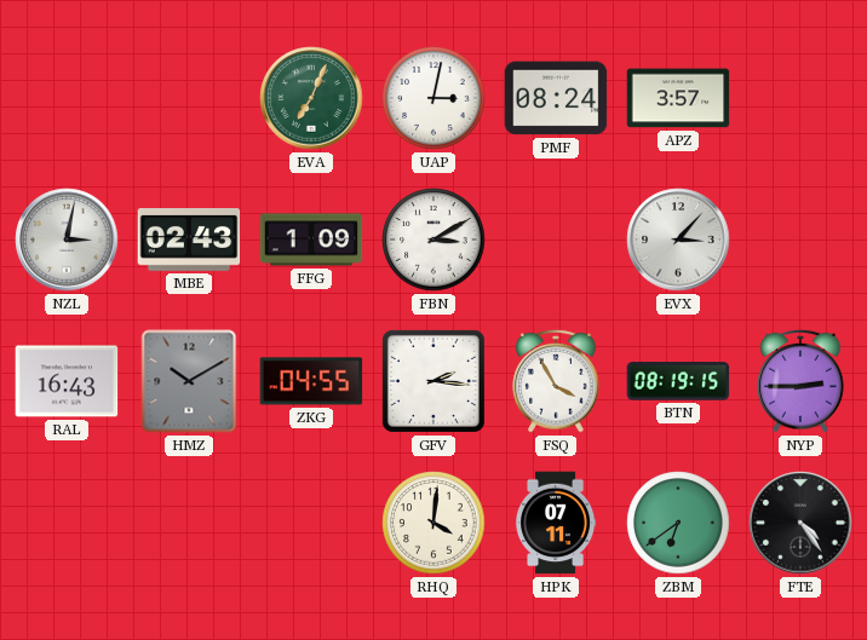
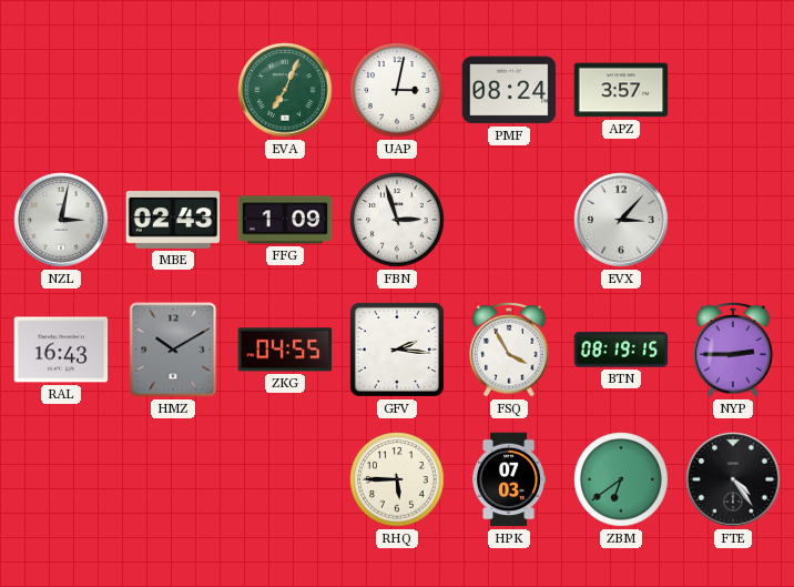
FBN: 3:10 -> 2:57
RHQ: 4:01 -> 5:45
HPK: 07:11 -> 07:03
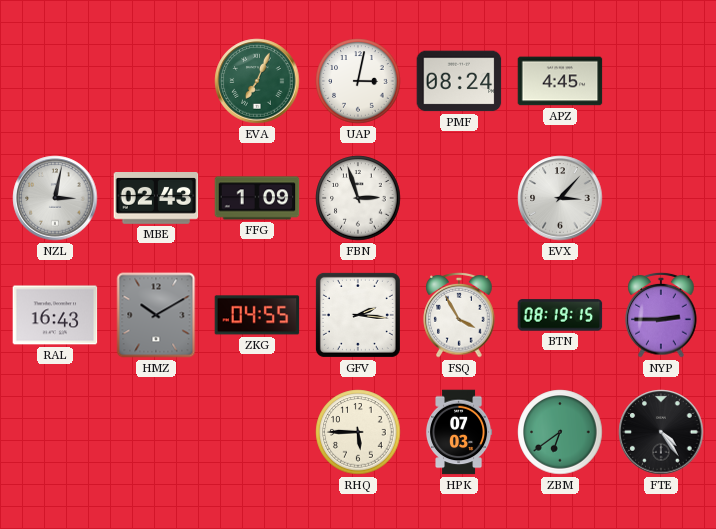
APZ: 3:57 -> 4:45
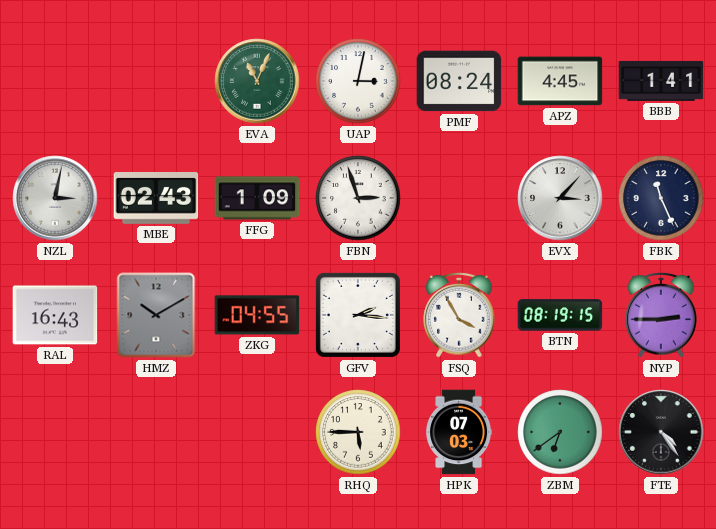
EVA: 7:04 -> 11:04
BBB: none -> 1:41
FBK: none -> 11:26
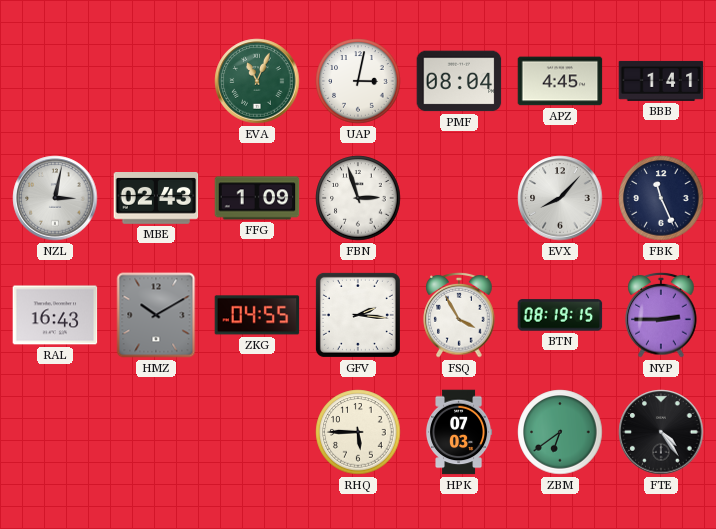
PMF: 08:24 -> 08:04
EVX: 3:07 -> 8:07
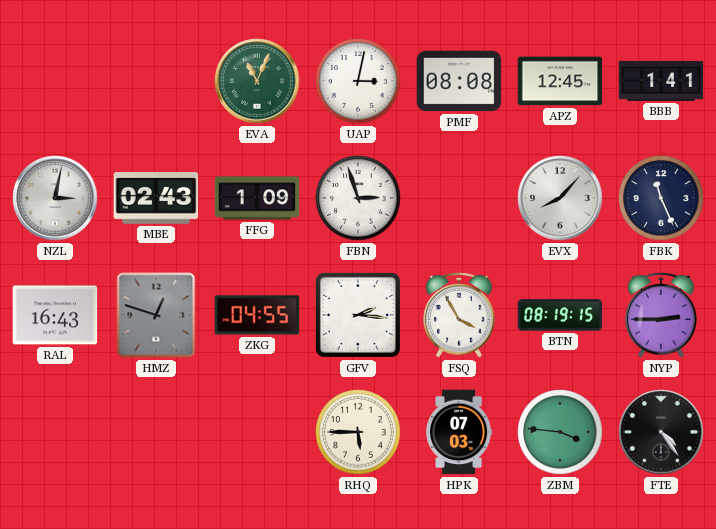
PMF: 08:04 -> 08:08
APZ: 4:45 -> 12:45
HMZ: 10:10 -> 12:48
ZBM: 6:39 -> 3:46
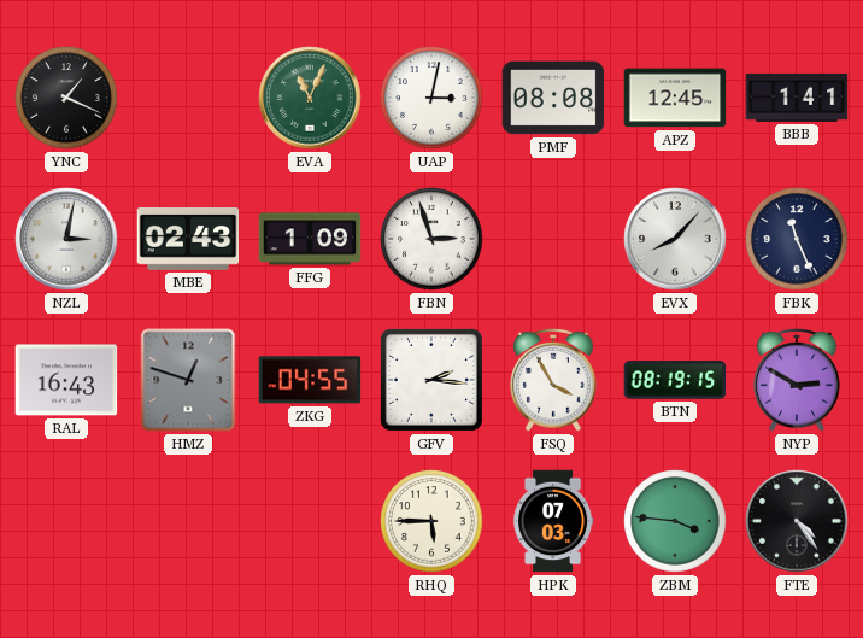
YNC: none -> 1:19
NYP: 2:45 -> 2:50
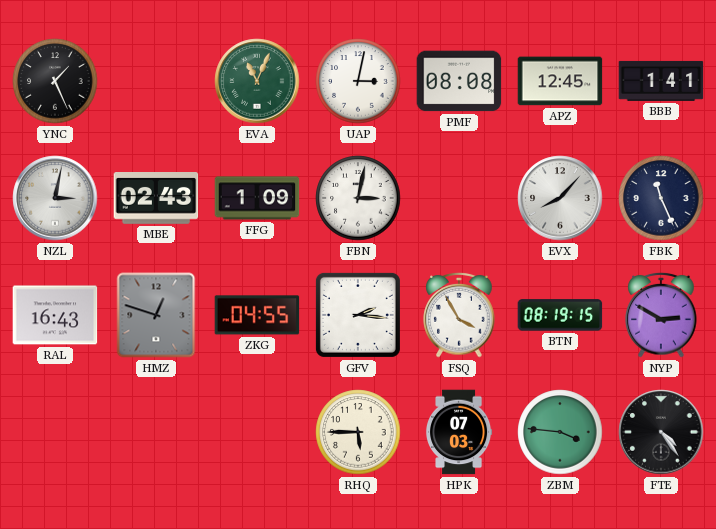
YNC: 1:19 -> 1:26
FBN: 2:57 -> 3:02
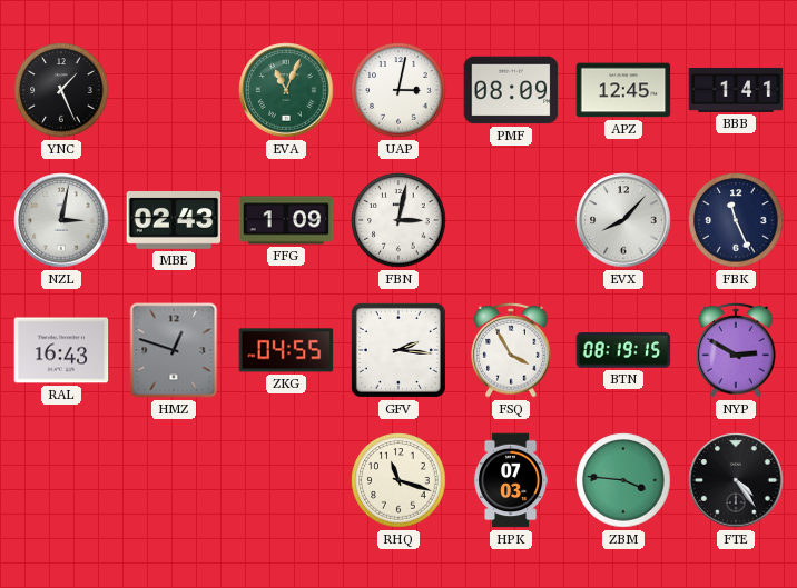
PMF: 08:08 -> 08:09
RHQ: 5:45 -> 11:18
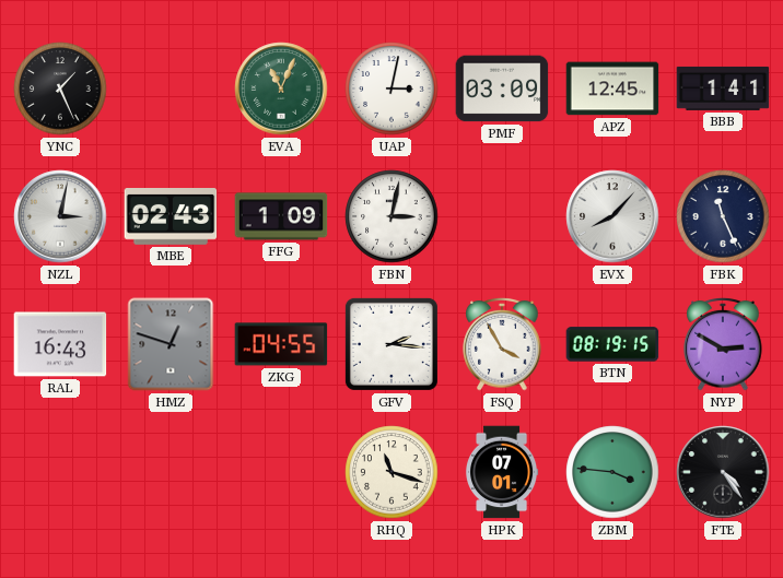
PMF: 08:09 -> 03:09
HPK: 07:03 -> 07:01
